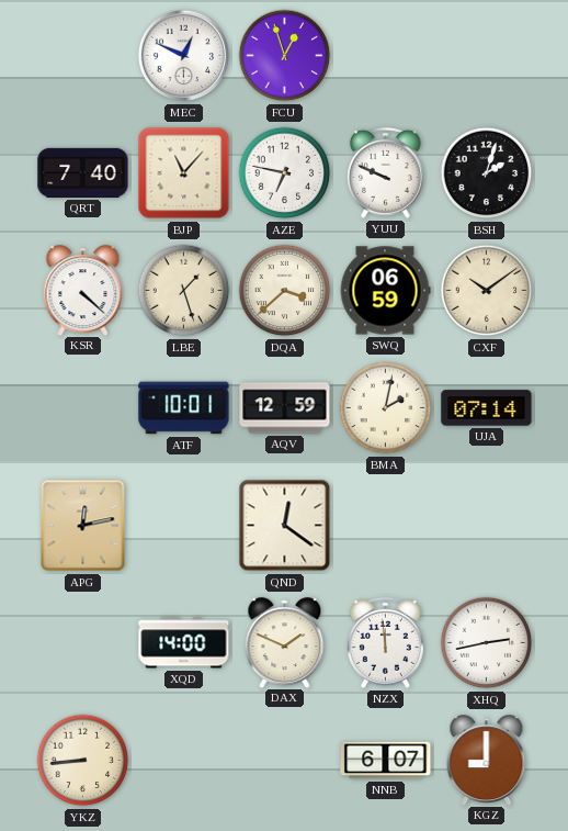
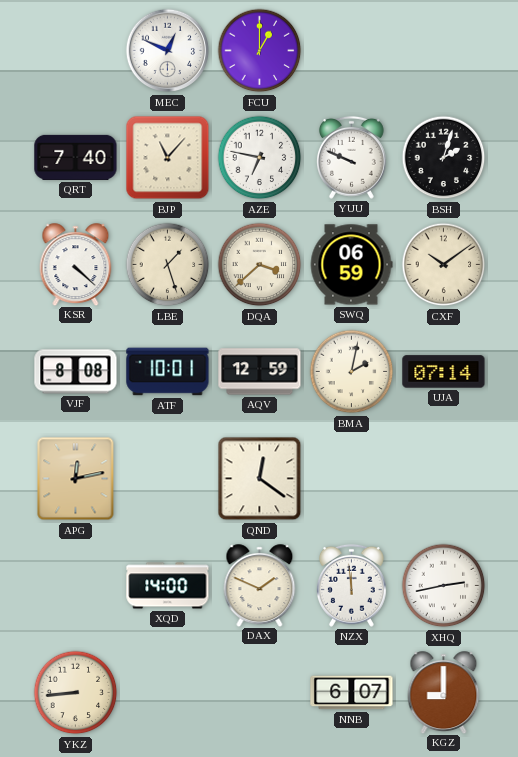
FCU: 12:57 -> 1:00
VJF: none -> 8:08
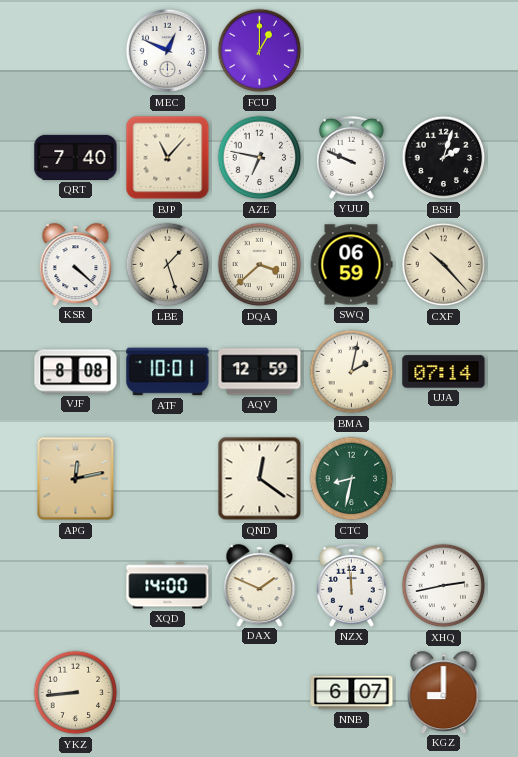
CXF: 10:09 -> 10:23
CTC: none -> 8:32
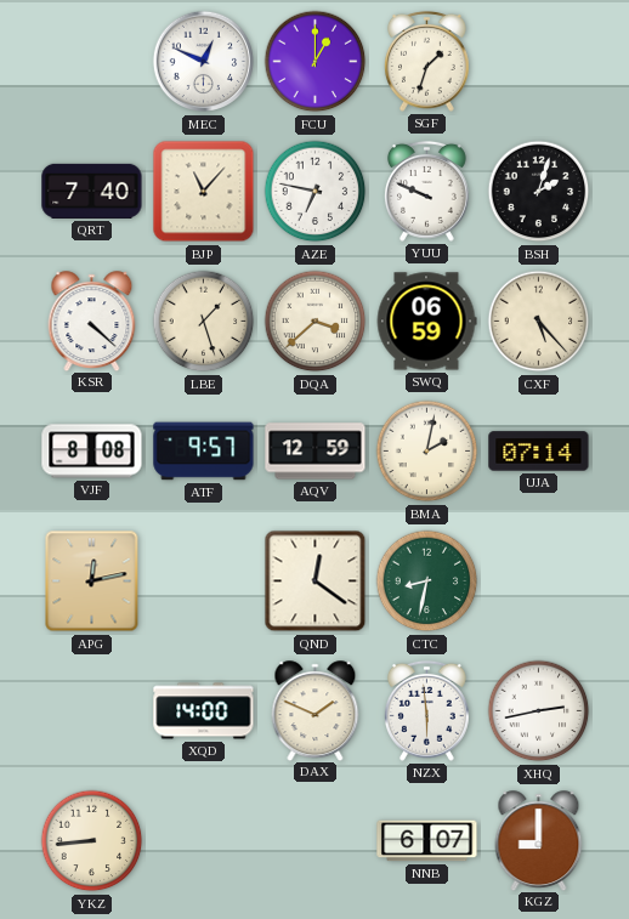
SGF: none -> 1:33
CXF: 10:23 -> 5:23
ATF: 10:01 -> 9:57
NZX: 11:59 -> 5:59
